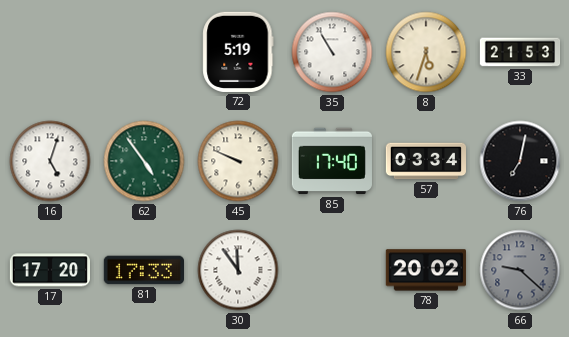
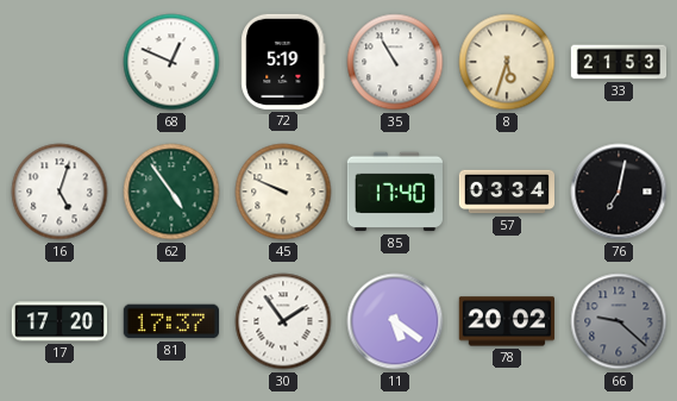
68: none -> 12:49
81: 17:33 -> 17:37
30: 11:54 -> 1:54
11: none -> 5:21
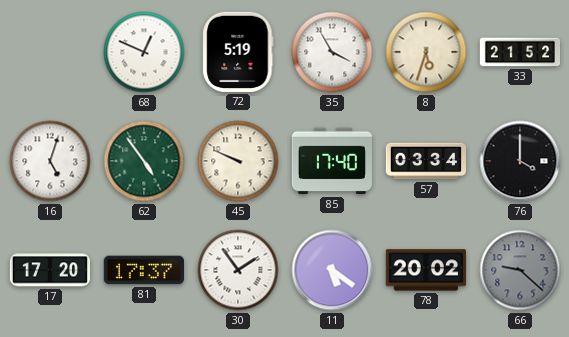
35: 10:55 -> 3:55
33: 21:53 -> 21:52
76: 7:02 -> 4:00
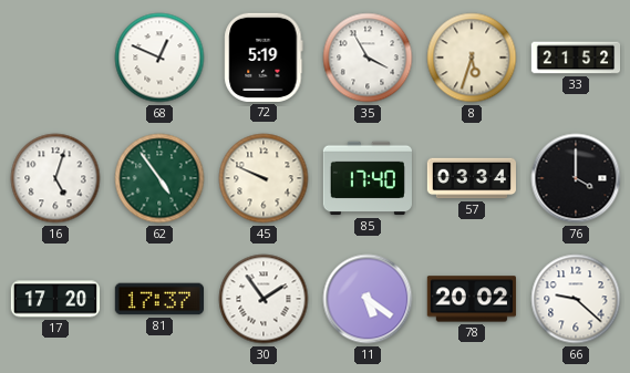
66 dial: grey -> white
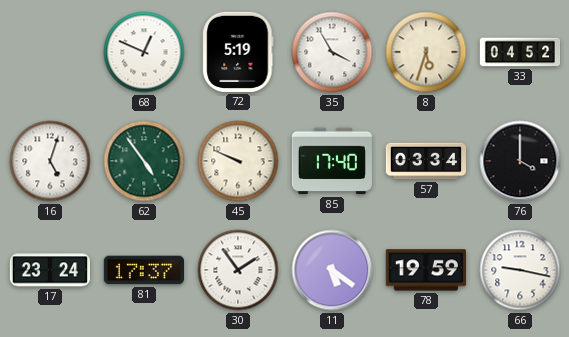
33: 21:52 -> 04:52
17: 17:20 -> 23:24
78: 20:02 -> 19:59
66: 9:22 -> 9:17
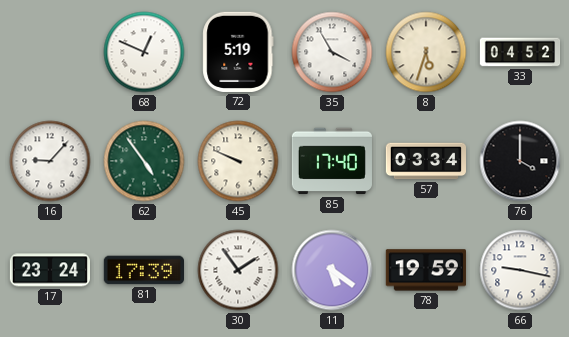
16: 5:03 -> 9:07
81: 17:37 -> 17:39
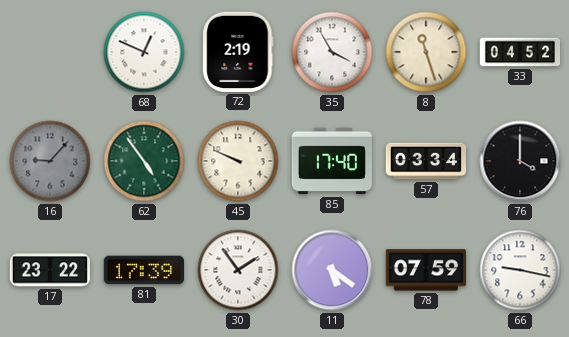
72: 5:19 -> 2:19
8: 5:33 -> 11:27
16 dial: white -> grey
17: 23:24 -> 23:22
78: 19:59 -> 07:59
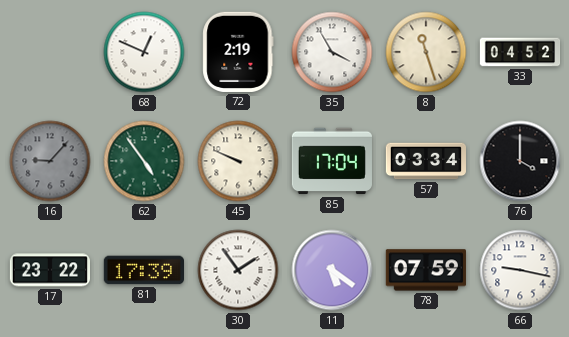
85: 17:40 -> 17:04
